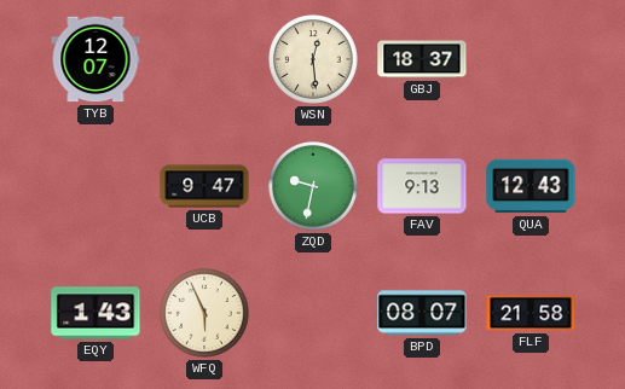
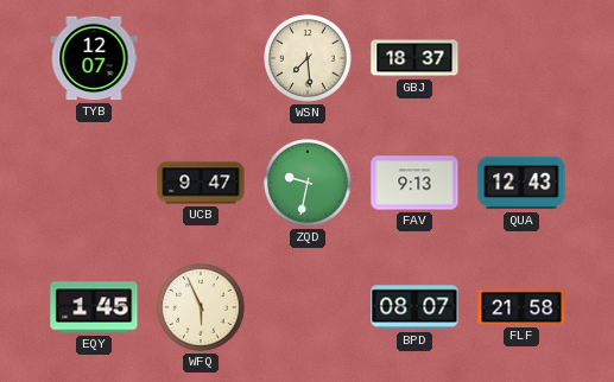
WSN: 12:29 -> 7:29
EQY: 1:43 -> 1:45
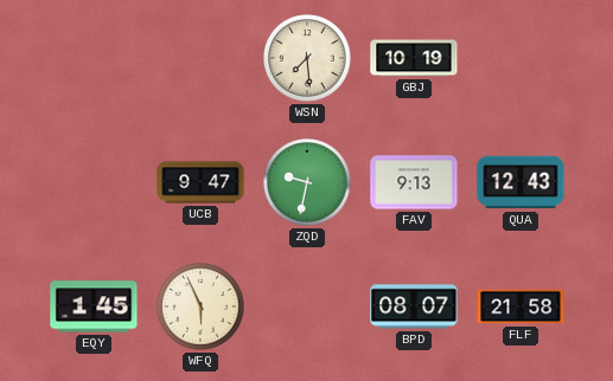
TYB: 12:07 -> none
GBJ: 18:37 -> 10:19
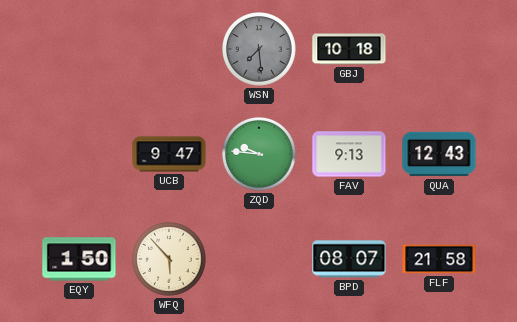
WSN dial: cream -> grey
GBJ: 10:19 -> 10:18
ZQD: 9:32 -> 9:46
EQY: 1:45 -> 1:50
WFQ: 5:56 -> 5:53
